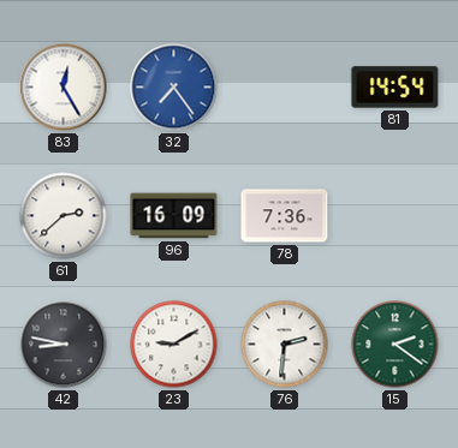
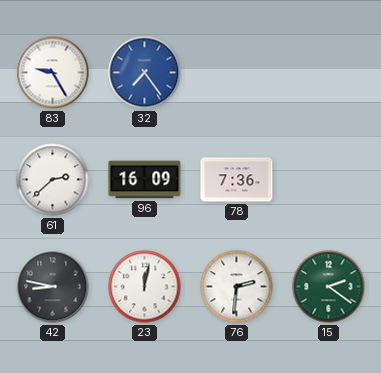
83: 12:25 -> 9:25
81: 14:54 -> none
23: 9:10 -> 12:02
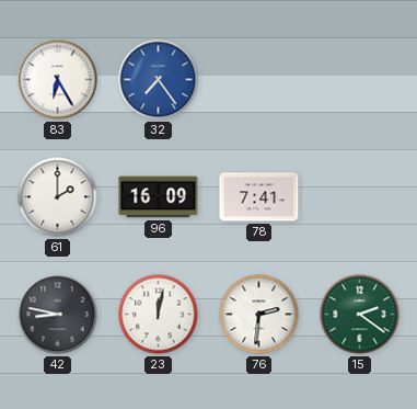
83: 9:25 -> 6:25
61: 2:38 -> 2:00
78: 7:36 -> 7:41
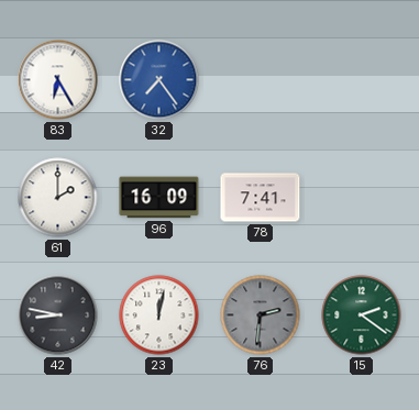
76 dial: white -> grey
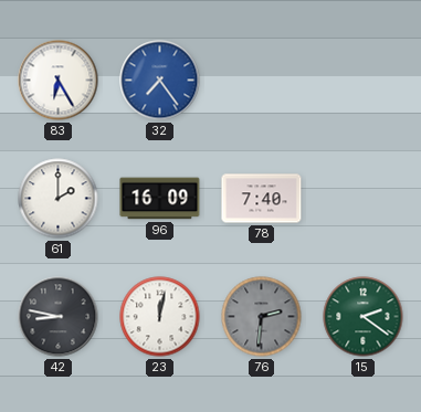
78: 7:41 -> 7:40
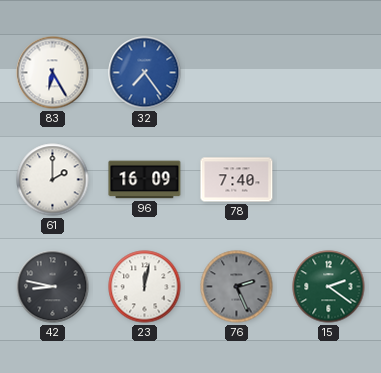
76: 2:31 -> 2:26
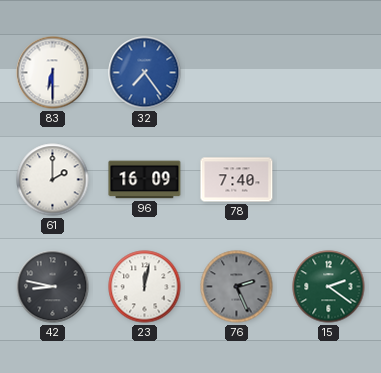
83: 6:25 -> 6:30
